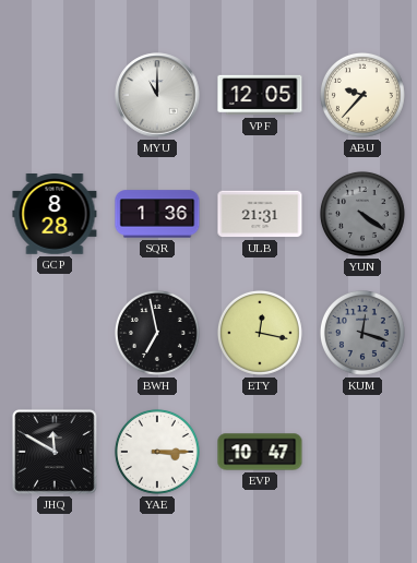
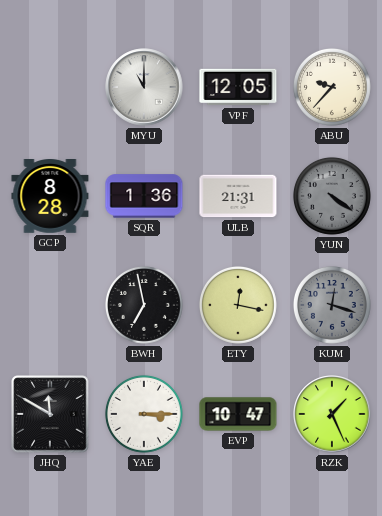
RZK: none -> 1:26
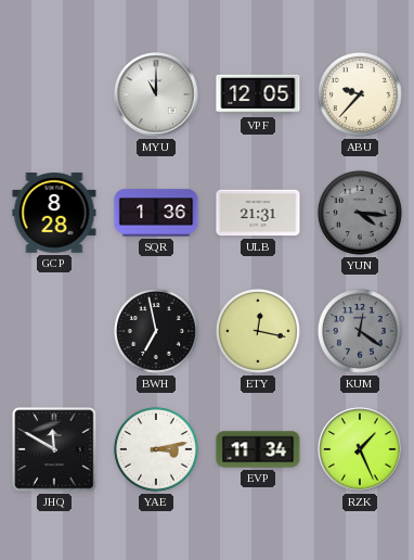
YUN: 4:21 -> 4:16
KUM: 12:18 -> 12:21
YAE: 3:15 -> 3:13
EVP: 10:47 -> 11:34
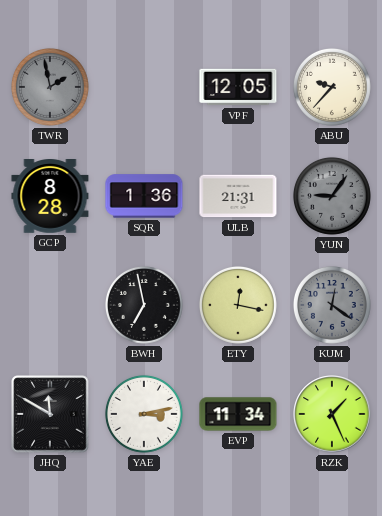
TWR: none -> 1:58
MYU: 11:00 -> none
YUN: 4:16 -> 9:06
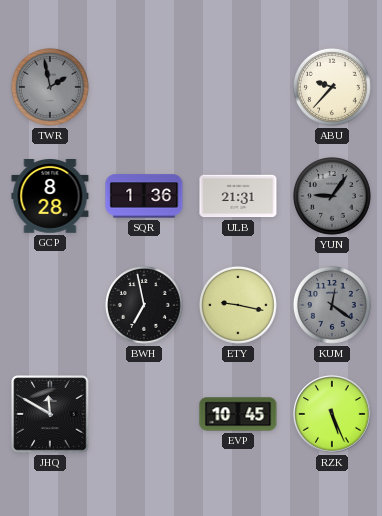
VPF: 12:05 -> none
ETY: 12:17 -> 9:17
YAE: 3:13 -> none
EVP: 11:34 -> 10:45
RZK: 1:26 -> 5:26
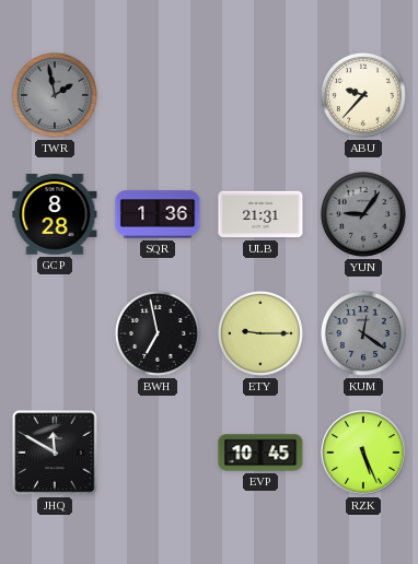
ETY: 9:17 -> 9:15
